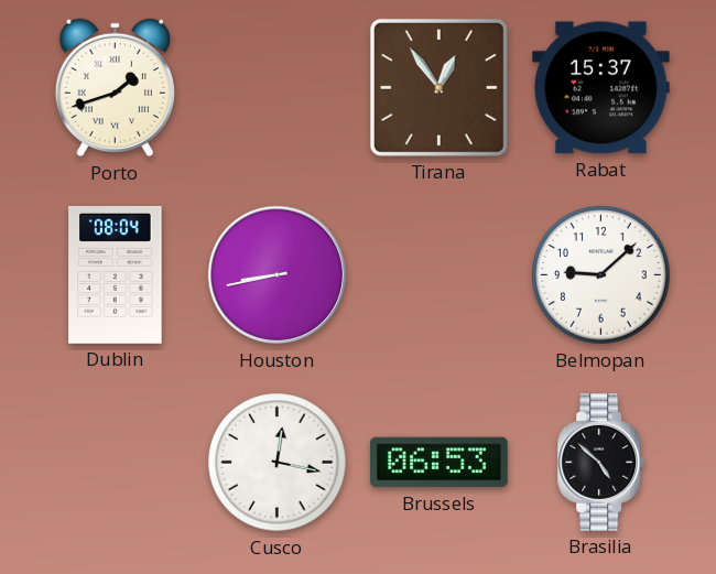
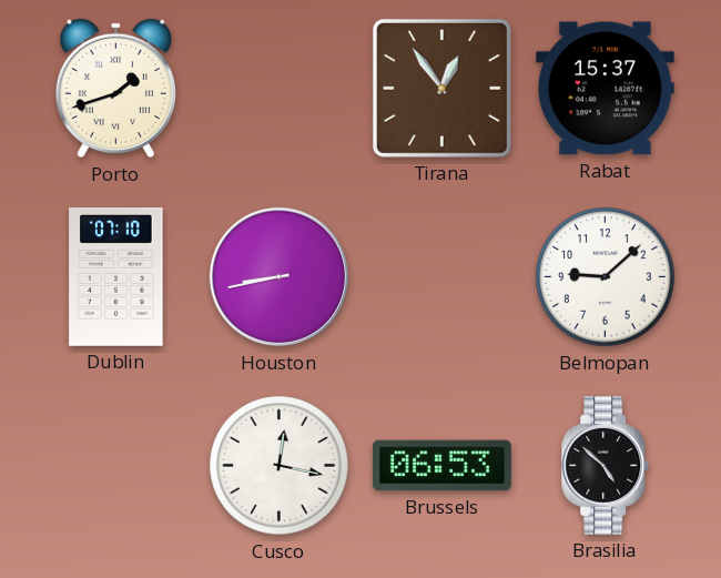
Dublin: 08:04 -> 07:10
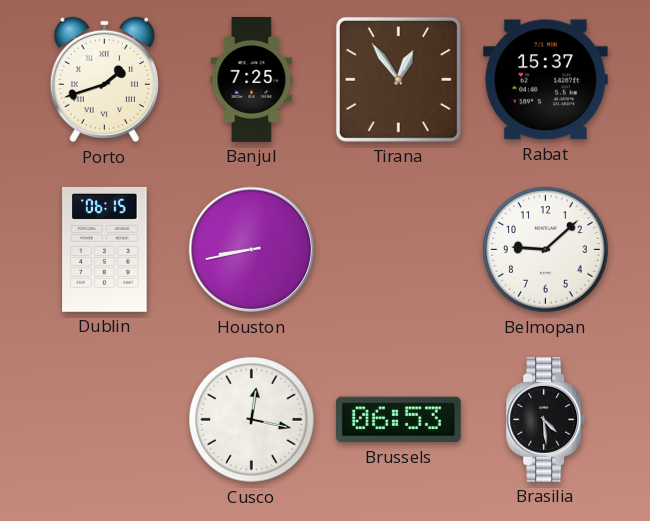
Banjul: none -> 7:25
Dublin: 07:10 -> 06:15
Brasilia: 4:52 -> 4:29
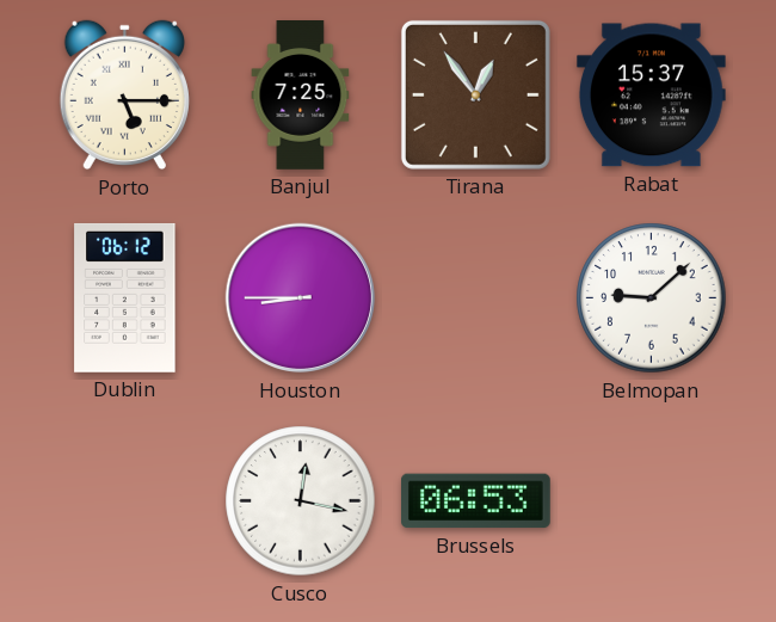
Porto: 1:42 -> 5:15
Dublin: 06:15 -> 06:12
Houston: 8:43 -> 8:45
Brasilia: 4:29 -> none
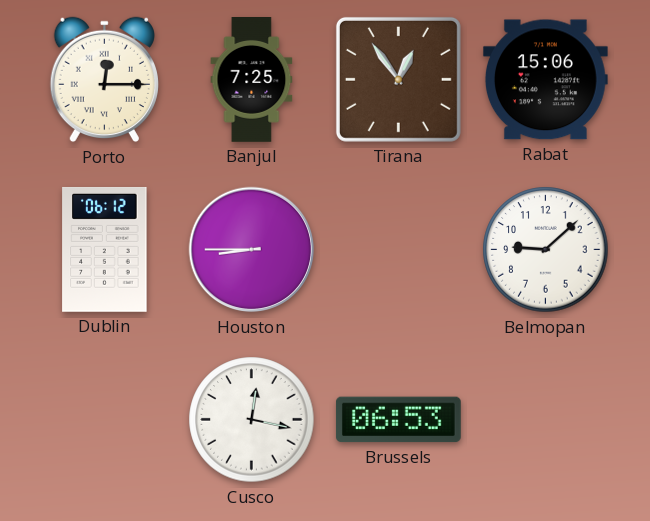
Porto: 5:15 -> 12:15
Rabat: 15:37 -> 15:06
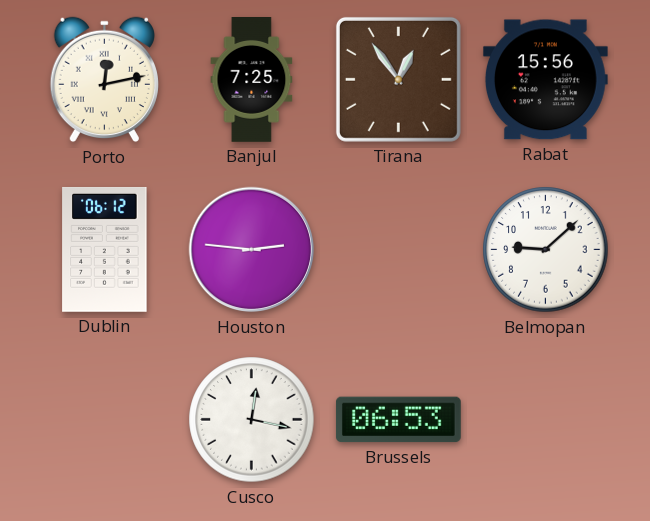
Porto: 12:15 -> 12:13
Rabat: 15:06 -> 15:56
Houston: 8:45 -> 2:46
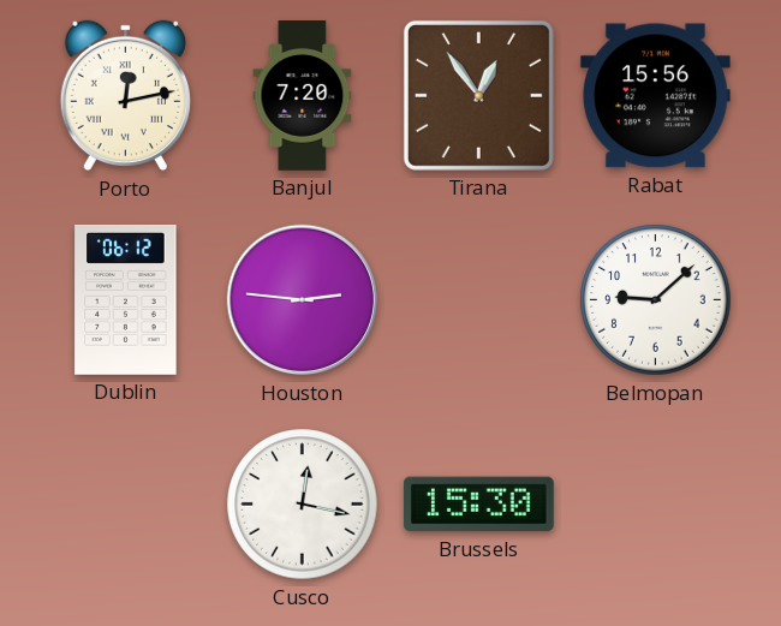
Banjul: 7:25 -> 7:20
Brussels: 06:53 -> 15:30
